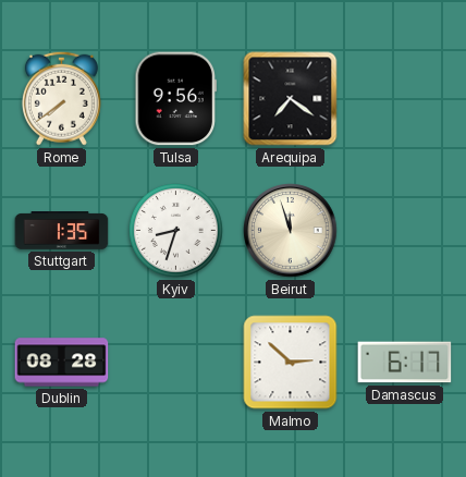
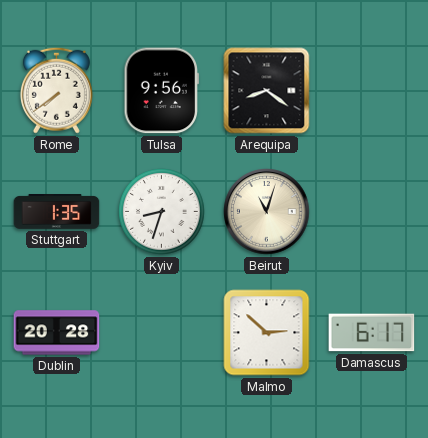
Arequipa: 7:21 -> 8:21
Beirut: 11:57 -> 11:03
Dublin: 08:28 -> 20:28
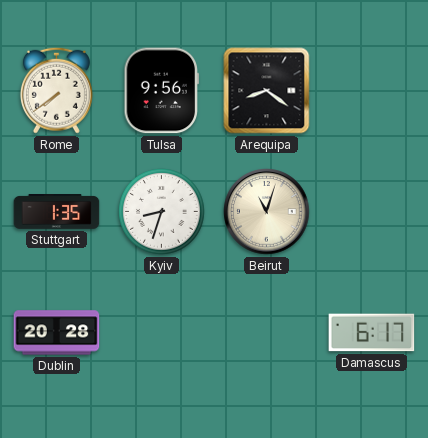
Malmo: 2:52 -> none
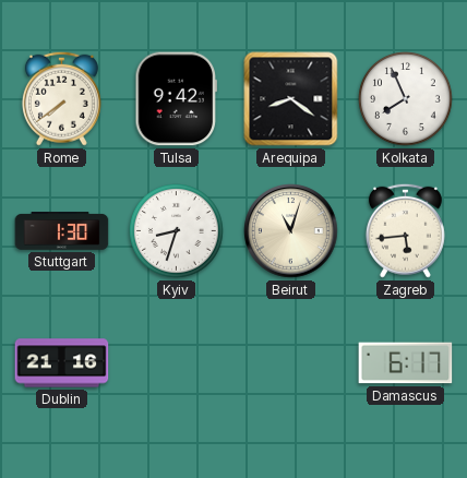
Tulsa: 9:56 -> 9:42
Kolkata: none -> 7:56
Stuttgart: 1:35 -> 1:30
Zagreb: none -> 5:44
Dublin: 20:28 -> 21:16
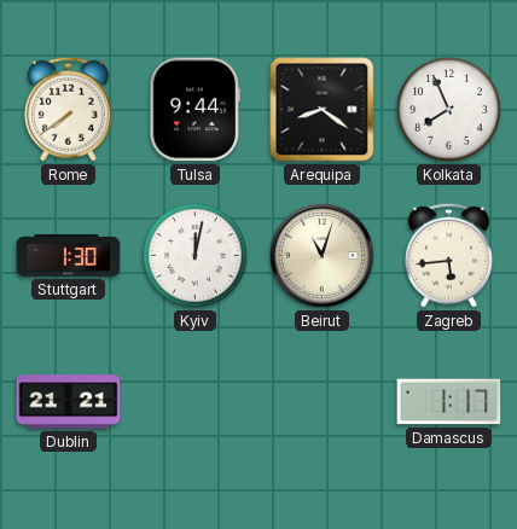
Tulsa: 9:42 -> 9:44
Kyiv: 8:33 -> 12:02
Dublin: 21:16 -> 21:21
Damascus: 6:17 -> 1:17
